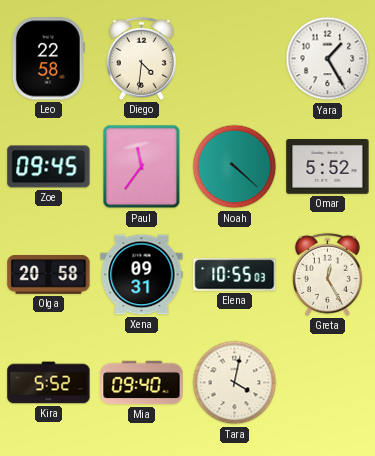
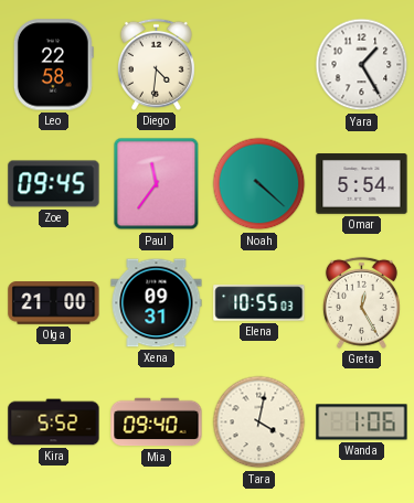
Omar: 5:52 -> 5:54
Olga: 20:58 -> 21:00
Wanda: none -> 1:06
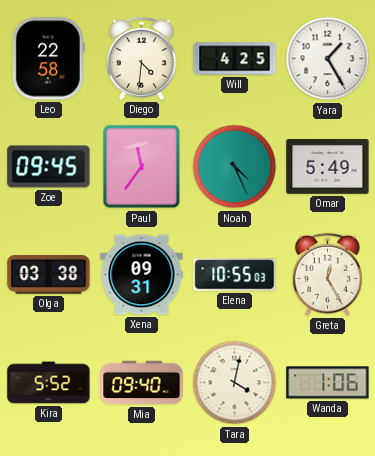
Will: none -> 4:25
Noah: 4:22 -> 4:26
Omar: 5:54 -> 5:49
Olga: 21:00 -> 03:38
